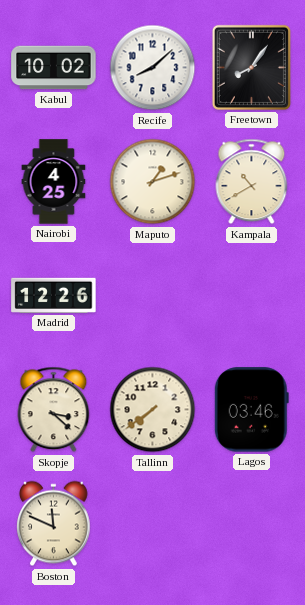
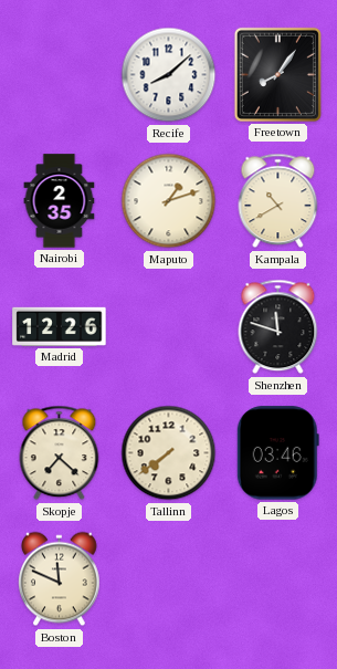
Kabul: 10:02 -> none
Nairobi: 4:25 -> 2:35
Shenzhen: none -> 11:48
Skopje: 3:22 -> 7:22
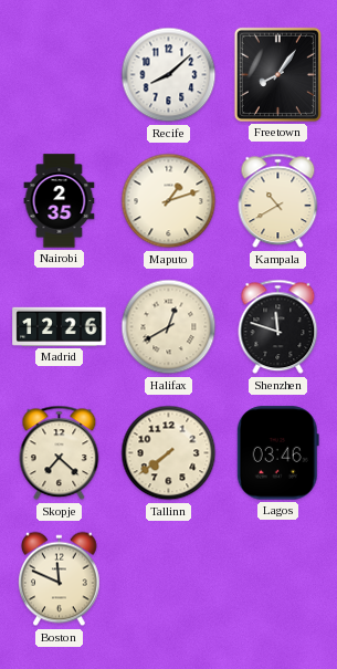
Halifax: none -> 12:40
